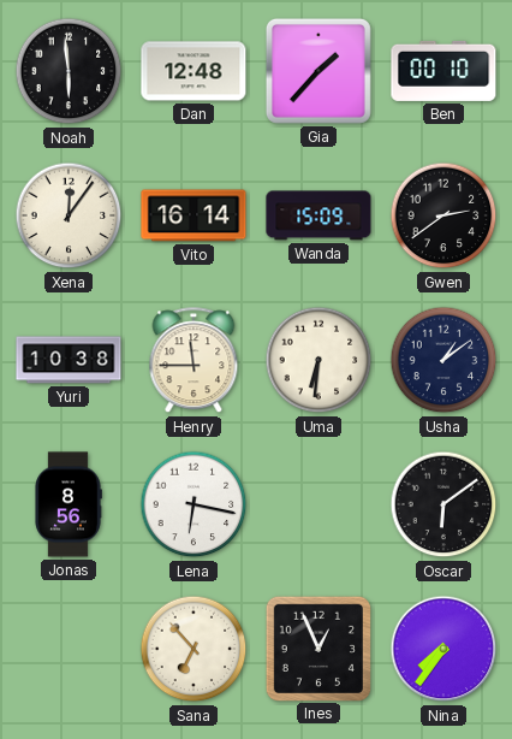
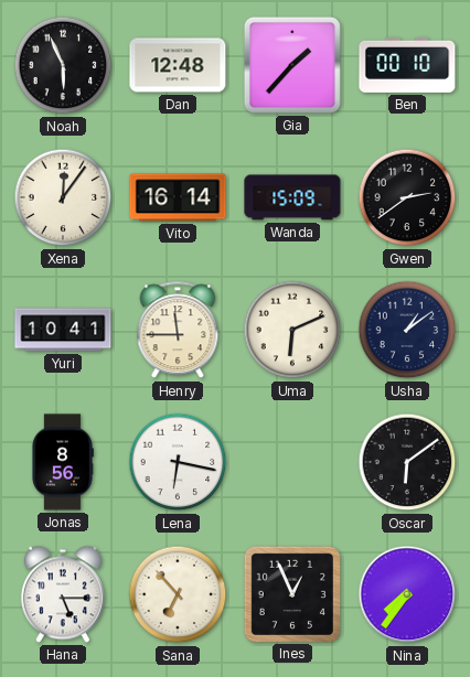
Noah: 5:59 -> 5:56
Yuri: 10:38 -> 10:41
Uma: 6:31 -> 6:11
Hana: none -> 5:15
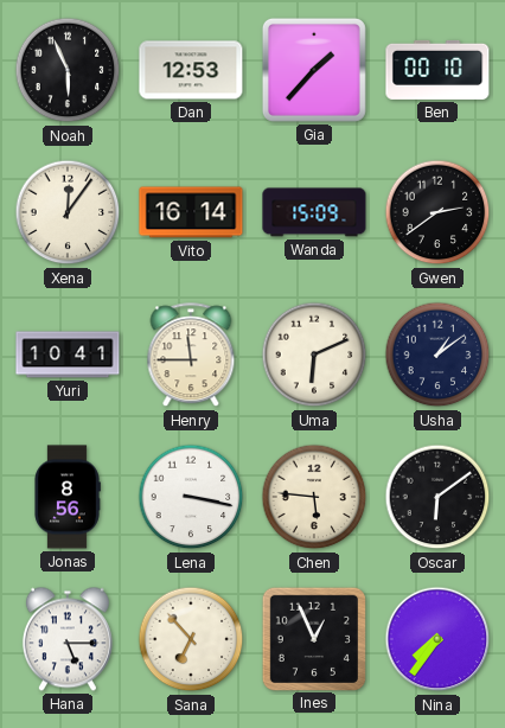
Dan: 12:48 -> 12:53
Lena: 6:17 -> 3:17
Chen: none -> 5:46
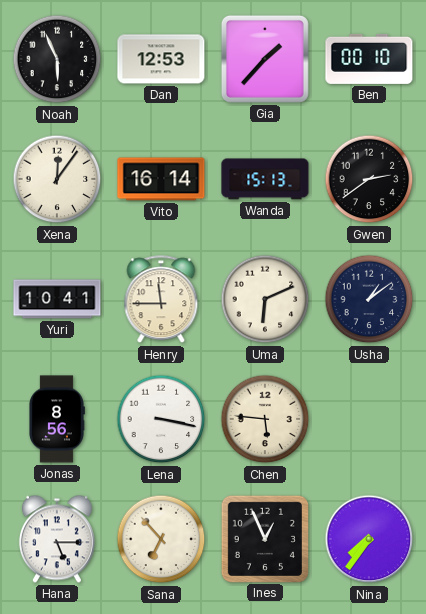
Wanda: 15:09 -> 15:13
Oscar: 6:09 -> none
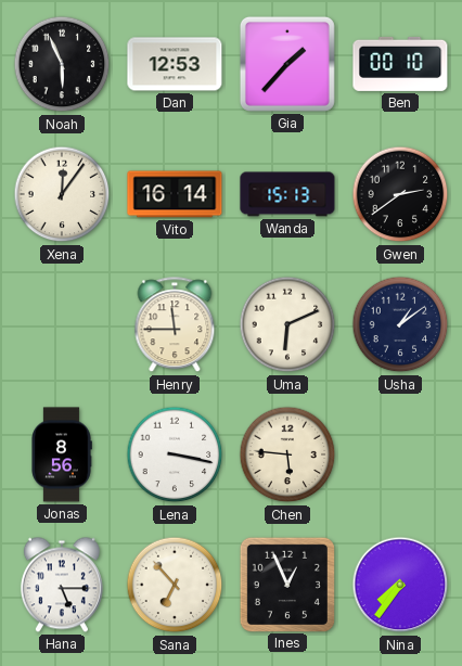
Yuri: 10:41 -> none
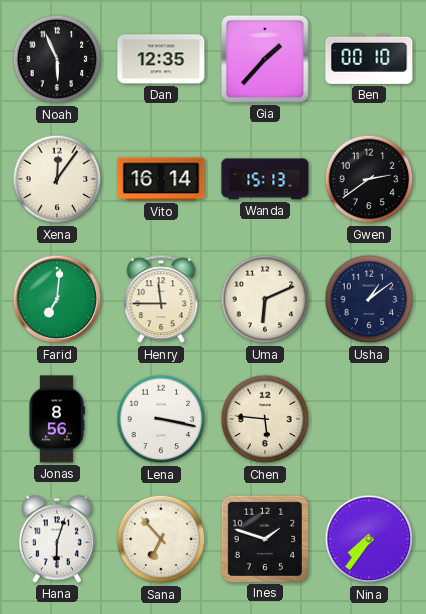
Dan: 12:53 -> 12:35
Farid: none -> 7:01
Hana: 5:15 -> 6:03
Ines: 12:56 -> 1:48
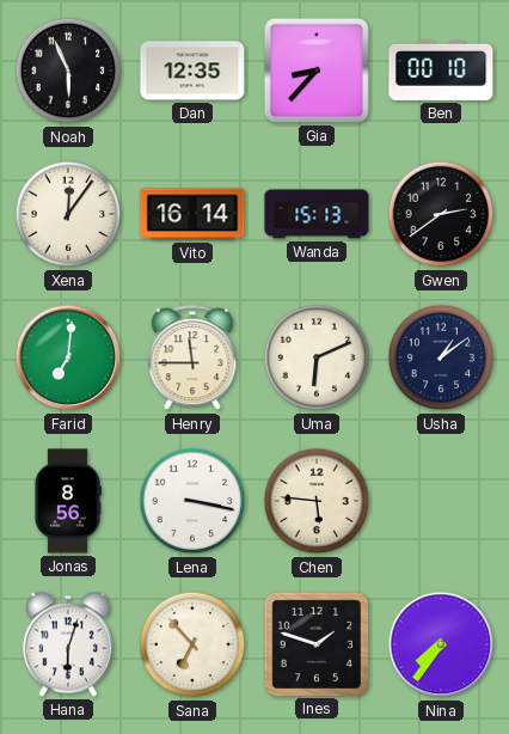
Gia: 1:37 -> 8:37
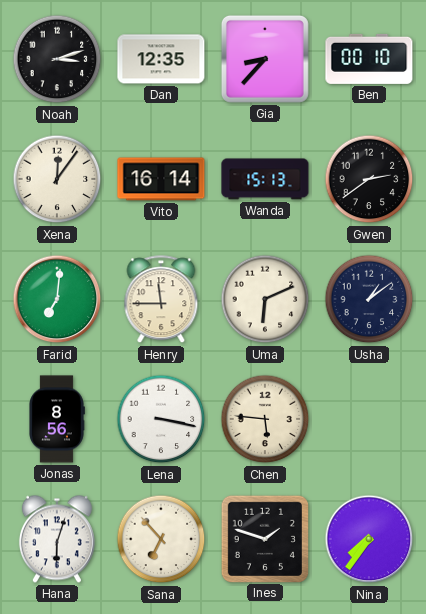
Noah: 5:56 -> 3:12
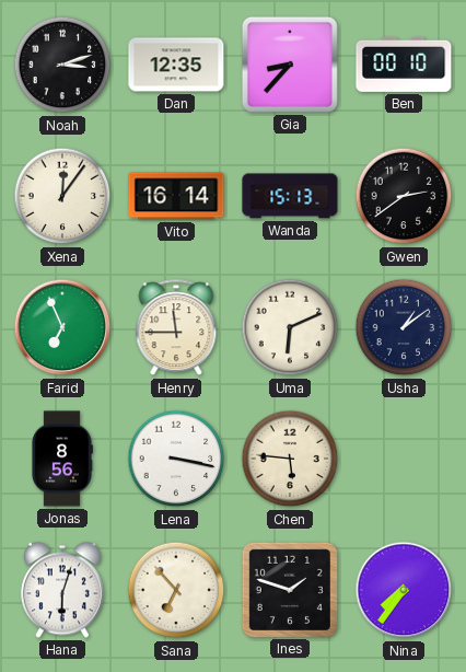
Farid: 7:01 -> 6:56
